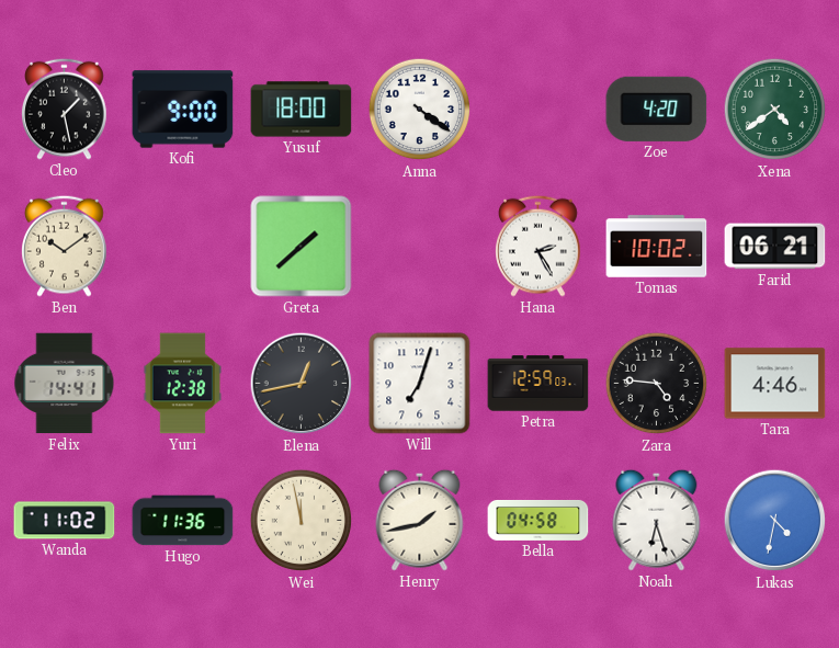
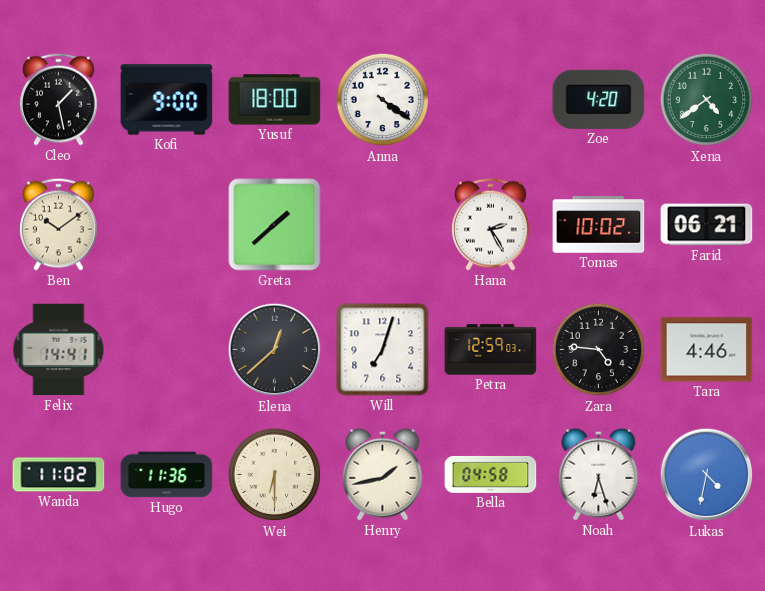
Yuri: 12:38 -> none
Elena: 12:43 -> 12:38
Wei: 11:58 -> 6:30
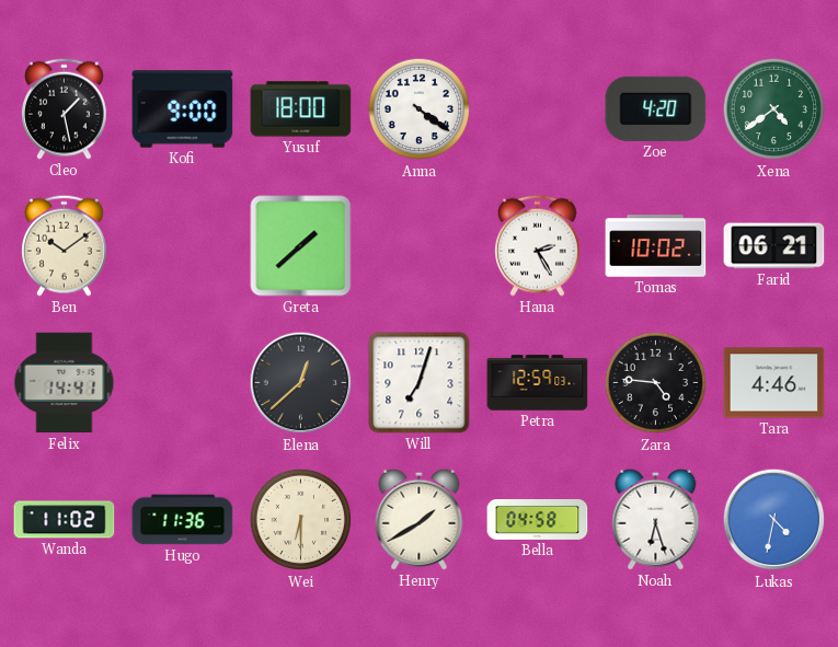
Henry: 1:43 -> 1:40
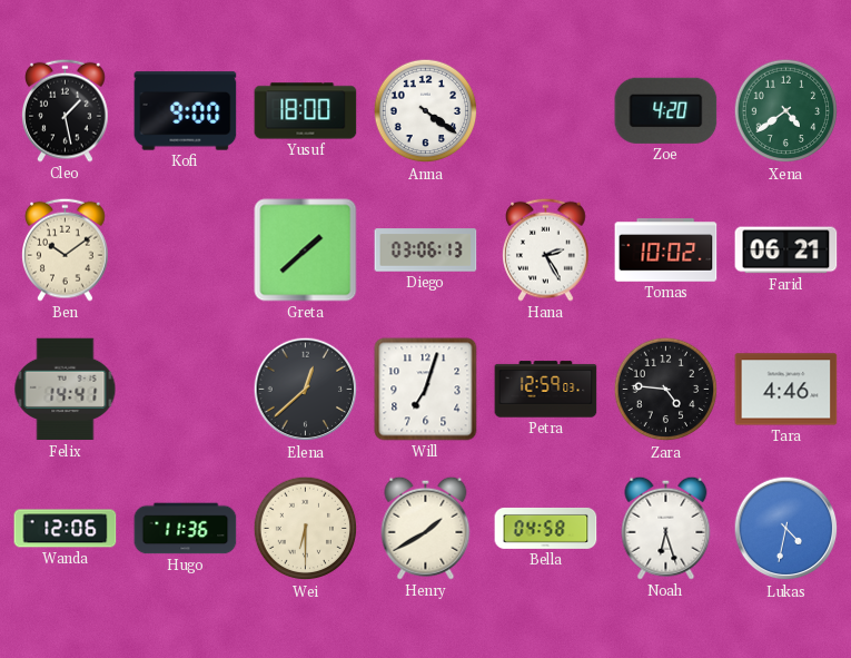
Diego: none -> 03:06
Wanda: 11:02 -> 12:06
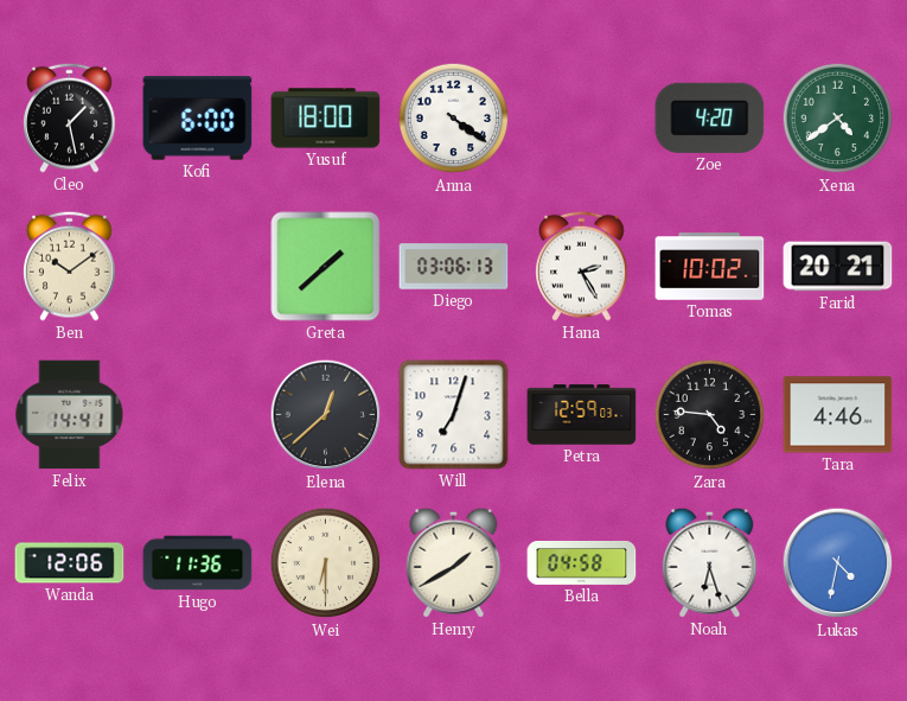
Kofi: 9:00 -> 6:00
Farid: 06:21 -> 20:21
